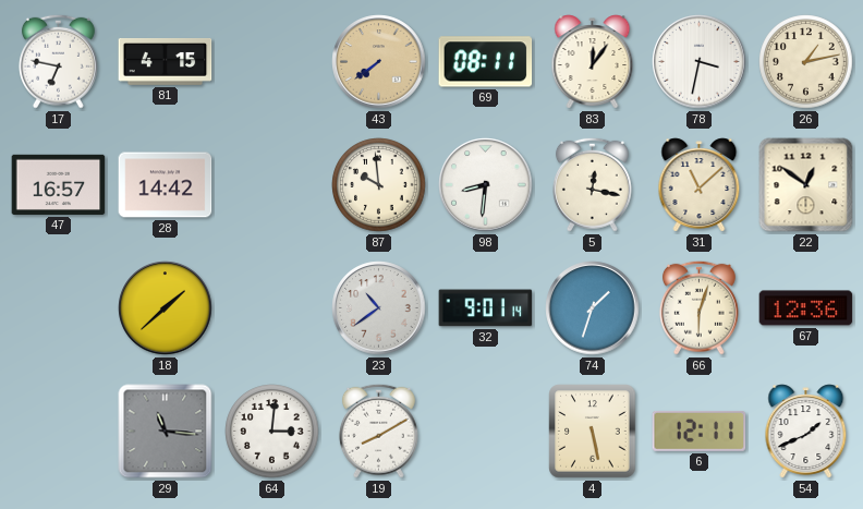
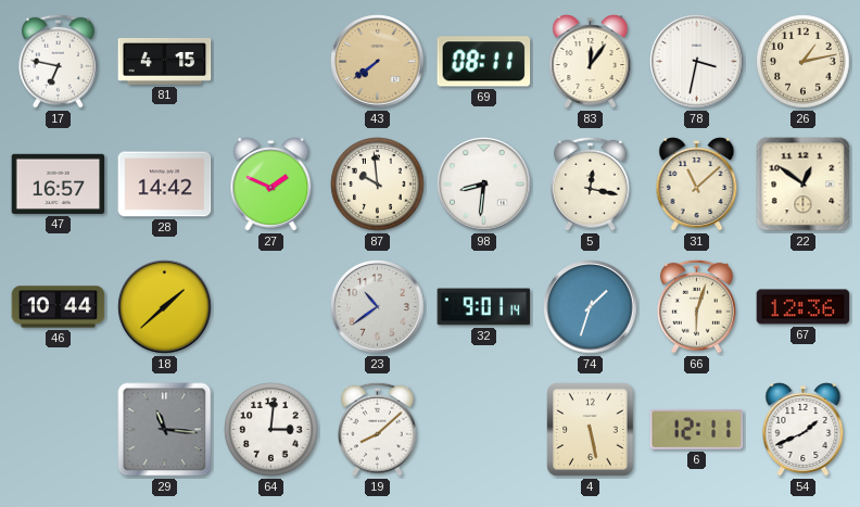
27: none -> 1:49
46: none -> 10:44
19: 8:10 -> 8:08
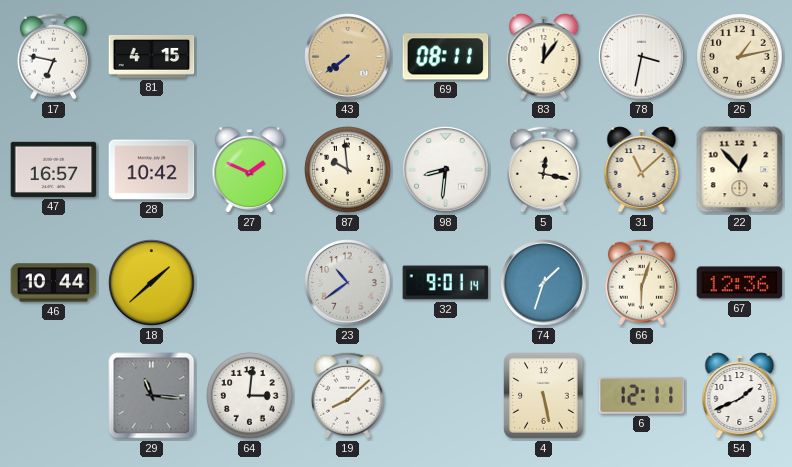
28: 14:42 -> 10:42
22: 12:51 -> 12:53
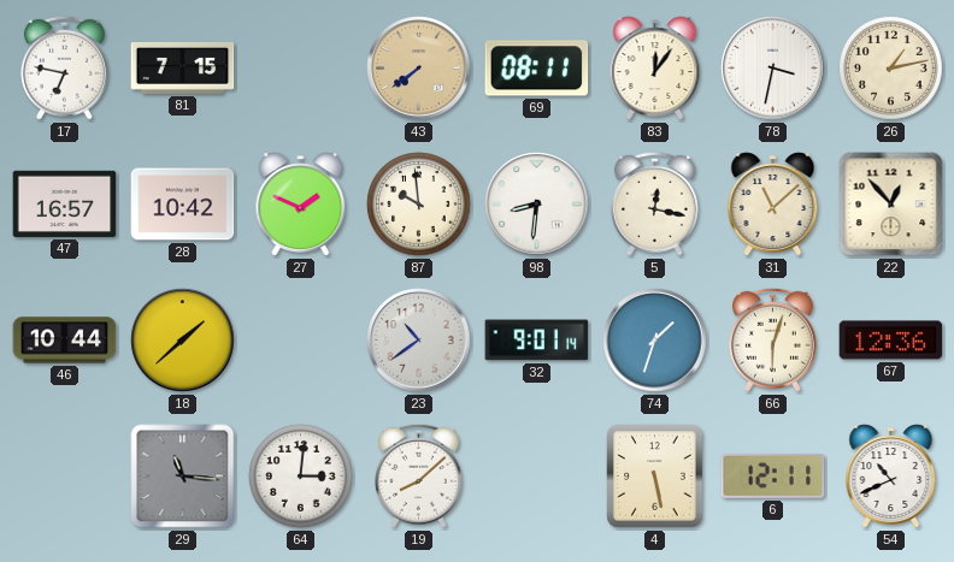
81: 4:15 -> 7:15
54: 1:41 -> 10:41
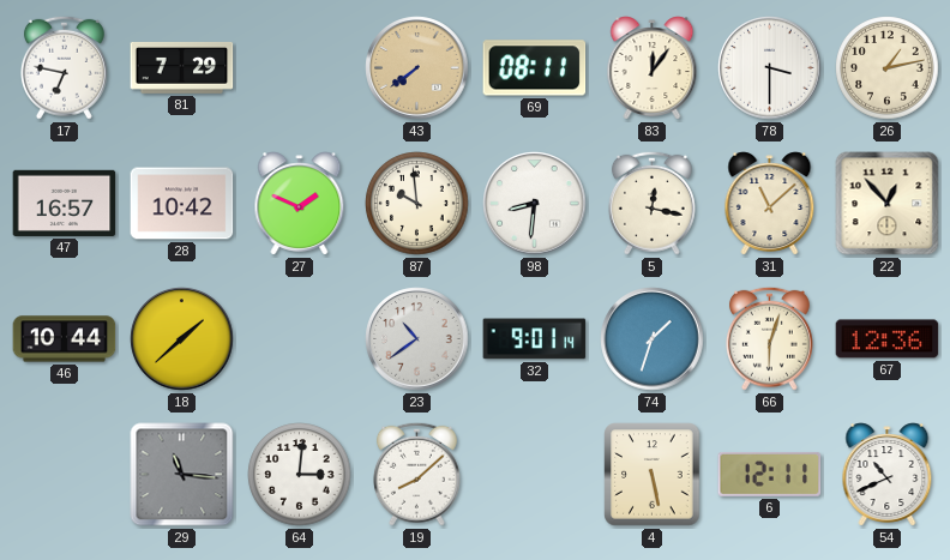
81: 7:15 -> 7:29
78: 3:32 -> 3:30
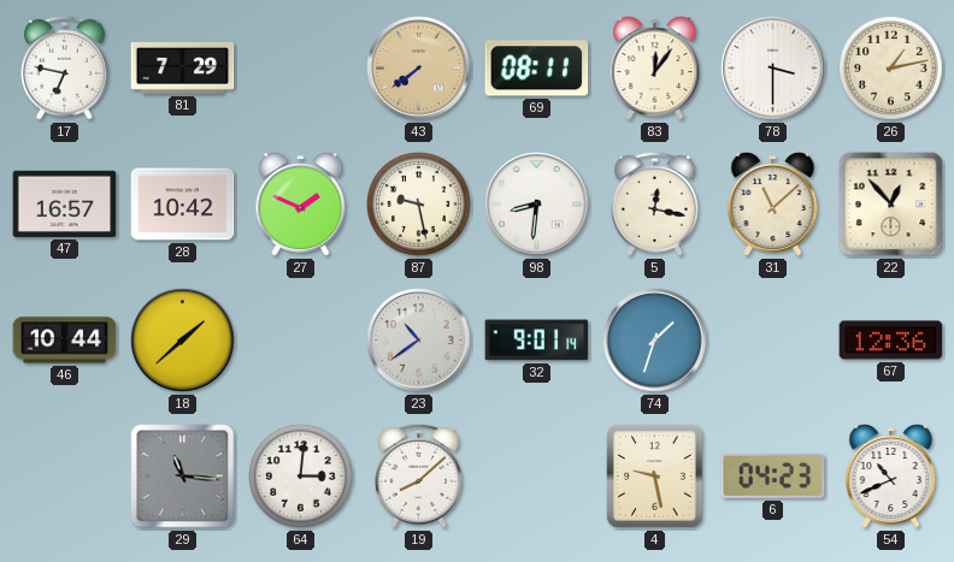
87: 9:59 -> 9:28
66: 6:03 -> none
4: 5:28 -> 9:28
6: 12:11 -> 04:23
